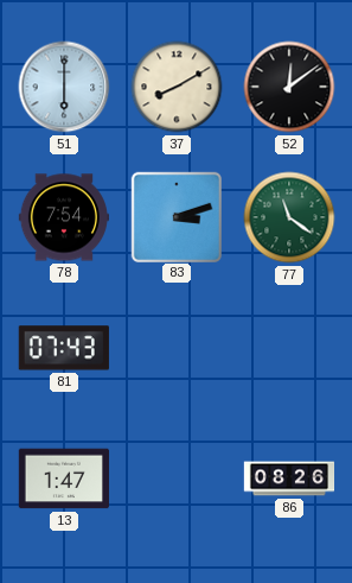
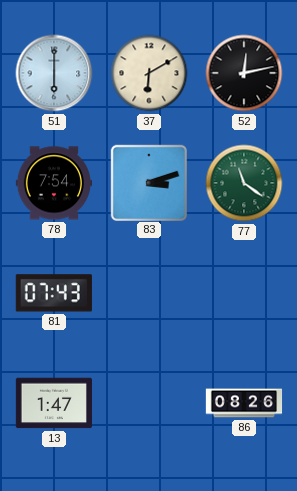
37: 8:10 -> 6:10
52: 12:09 -> 12:13
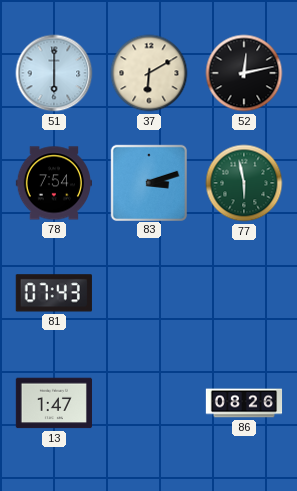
77: 11:21 -> 5:58
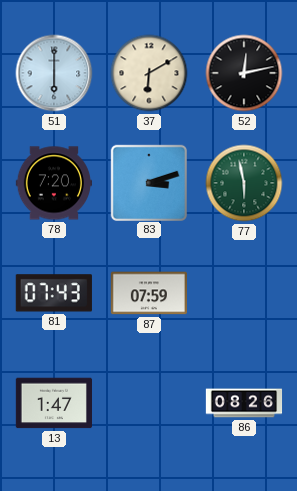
78: 7:54 -> 7:20
87: none -> 07:59
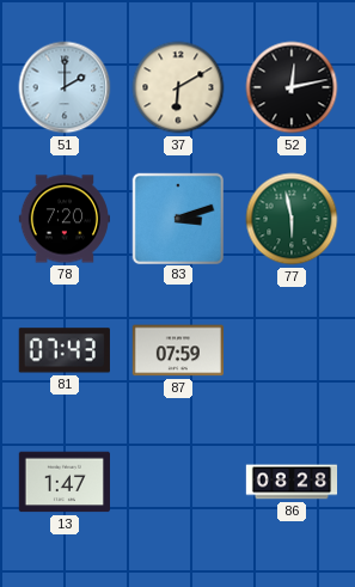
51: 6:00 -> 2:00
86: 08:26 -> 08:28
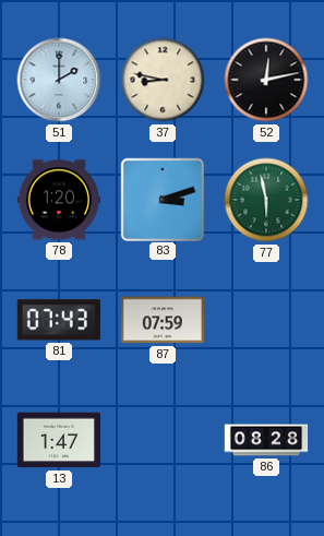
37: 6:10 -> 8:47
78: 7:20 -> 1:20
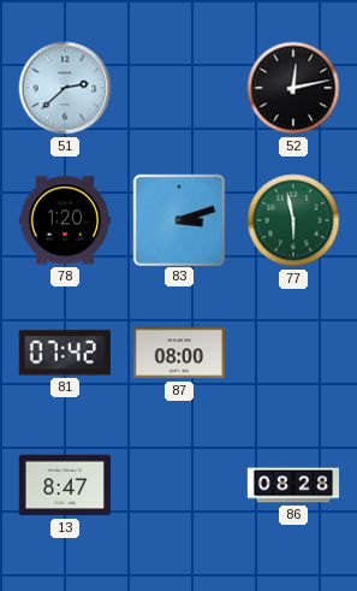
51: 2:00 -> 2:38
37: 8:47 -> none
81: 07:43 -> 07:42
87: 07:59 -> 08:00
13: 1:47 -> 8:47
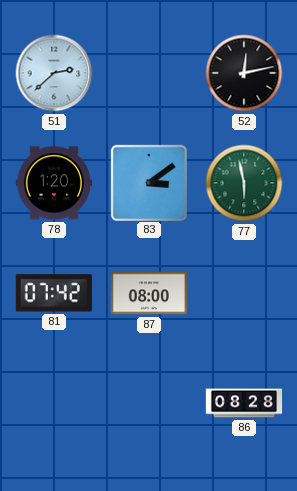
83: 3:12 -> 3:09
13: 8:47 -> none
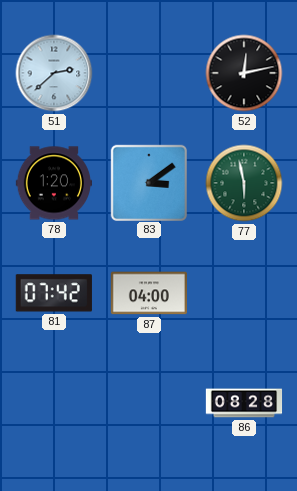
87: 08:00 -> 04:00
